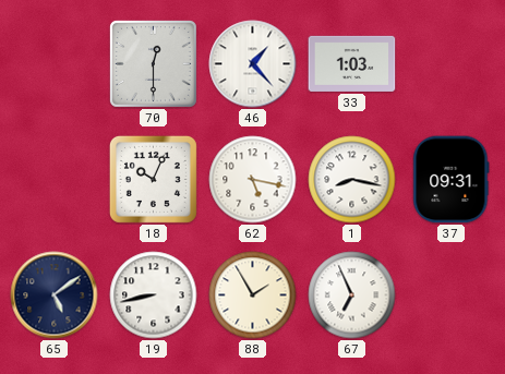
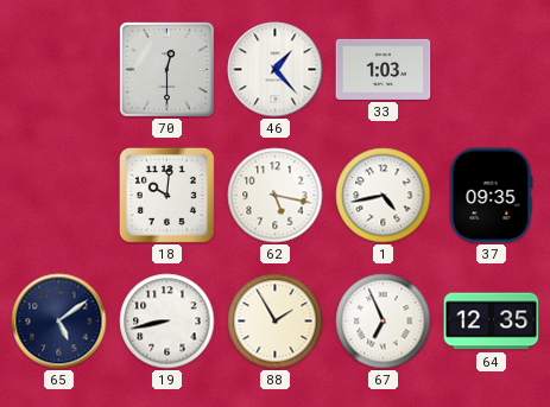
18: 10:04 -> 10:01
1: 8:17 -> 4:43
37: 09:31 -> 09:35
64: none -> 12:35
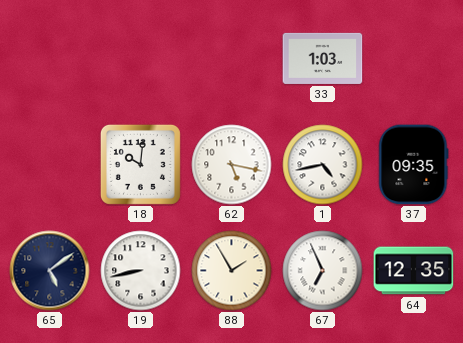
70: 12:30 -> none
46: 1:23 -> none
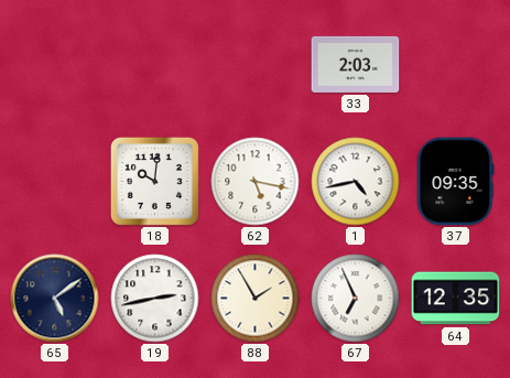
33: 1:03 -> 2:03
19: 8:43 -> 2:43
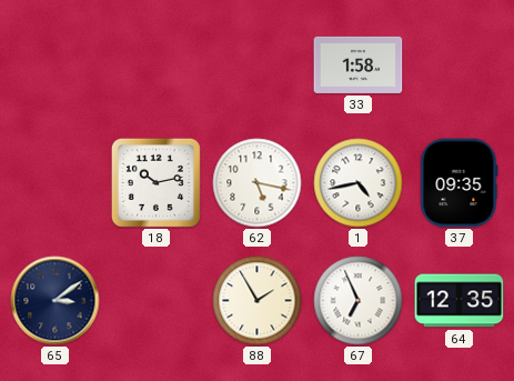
33: 2:03 -> 1:58
18: 10:01 -> 10:13
65: 5:09 -> 3:09
19: 2:43 -> none
